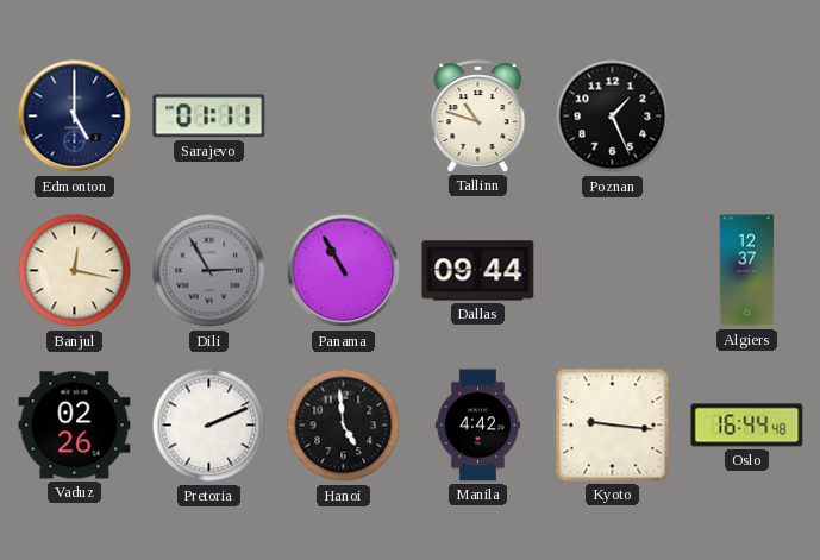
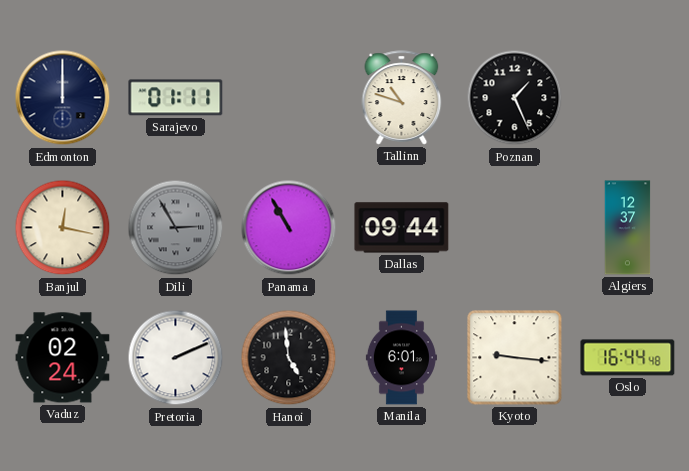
Edmonton: 5:00 -> 12:00
Vaduz: 02:26 -> 02:24
Manila: 4:42 -> 6:01
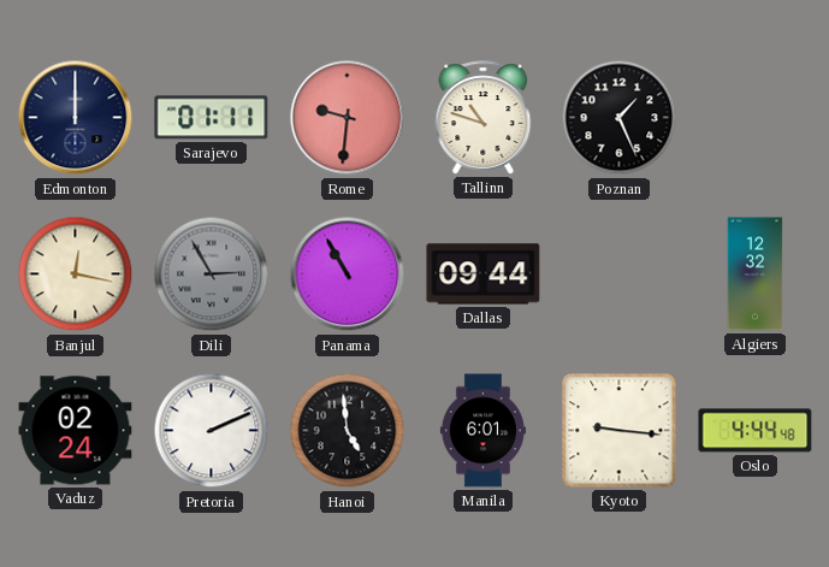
Rome: none -> 9:31
Algiers: 12:37 -> 12:32
Oslo: 16:44 -> 4:44
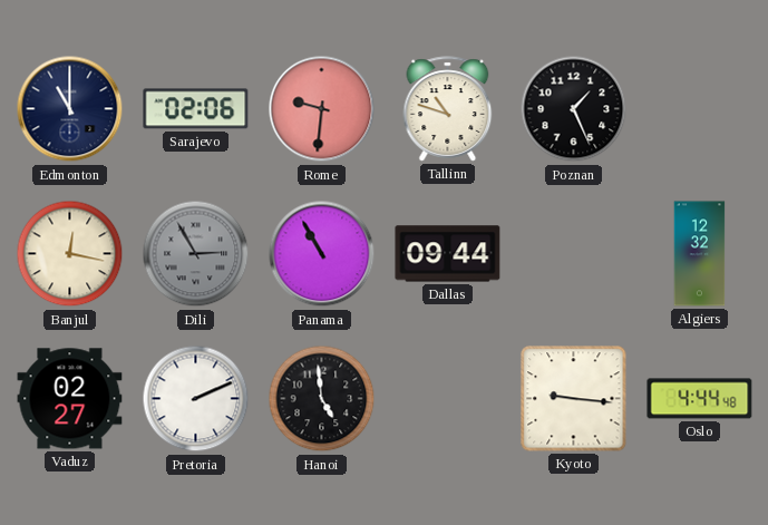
Edmonton: 12:00 -> 11:00
Sarajevo: 01:11 -> 02:06
Vaduz: 02:24 -> 02:27
Manila: 6:01 -> none
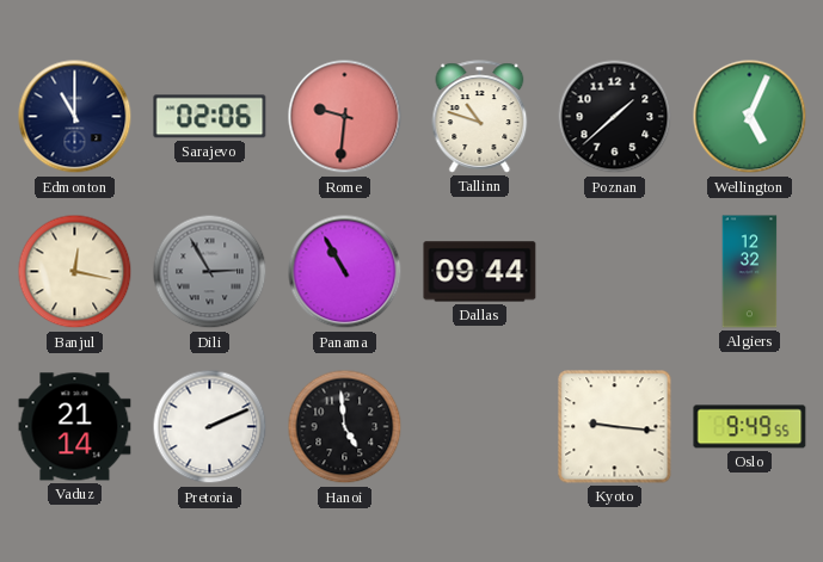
Poznan: 1:26 -> 1:38
Wellington: none -> 5:04
Vaduz: 02:27 -> 21:14
Oslo: 4:44 -> 9:49
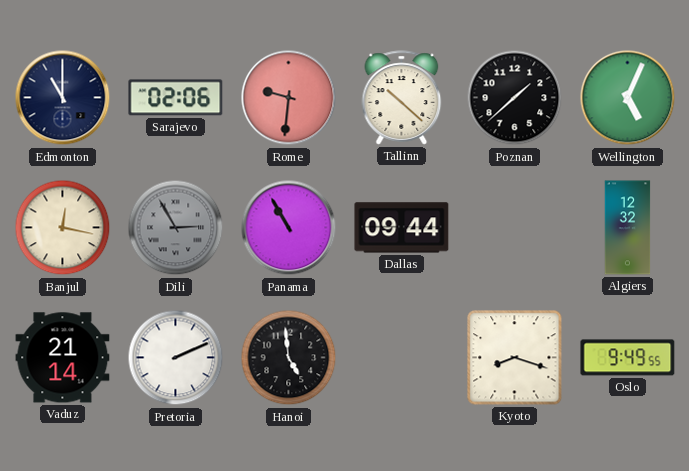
Tallinn: 10:48 -> 10:22
Kyoto: 9:16 -> 8:18
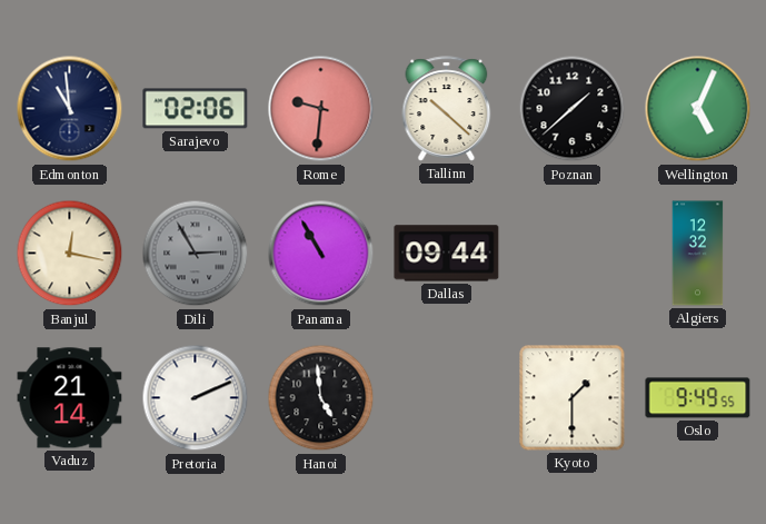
Edmonton: 11:00 -> 10:59
Kyoto: 8:18 -> 1:30
